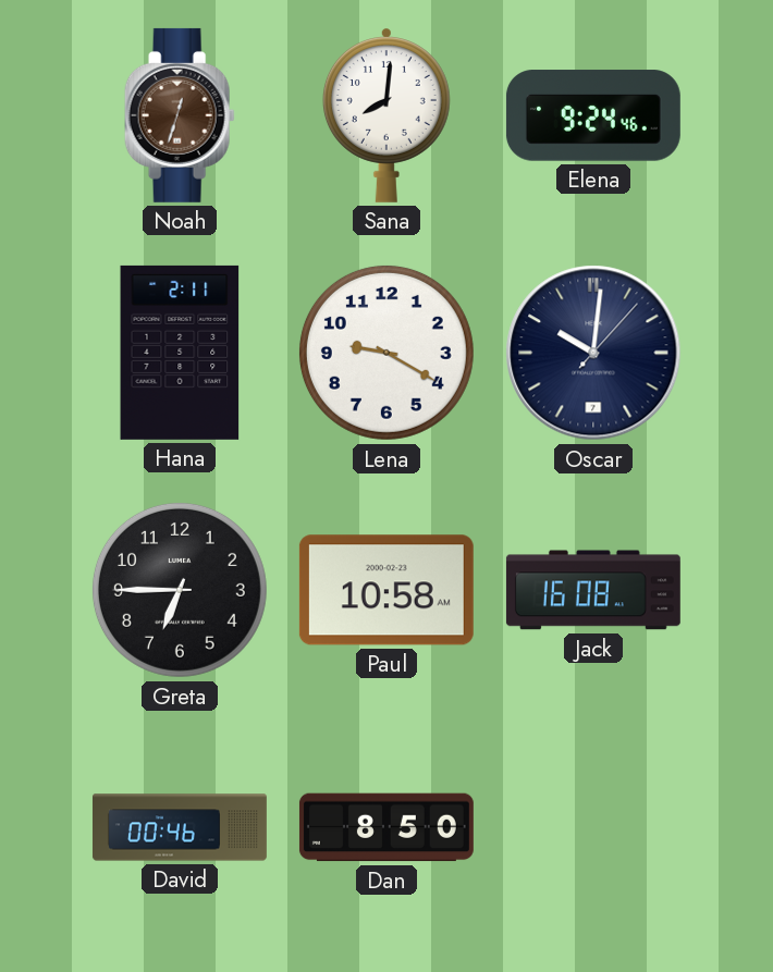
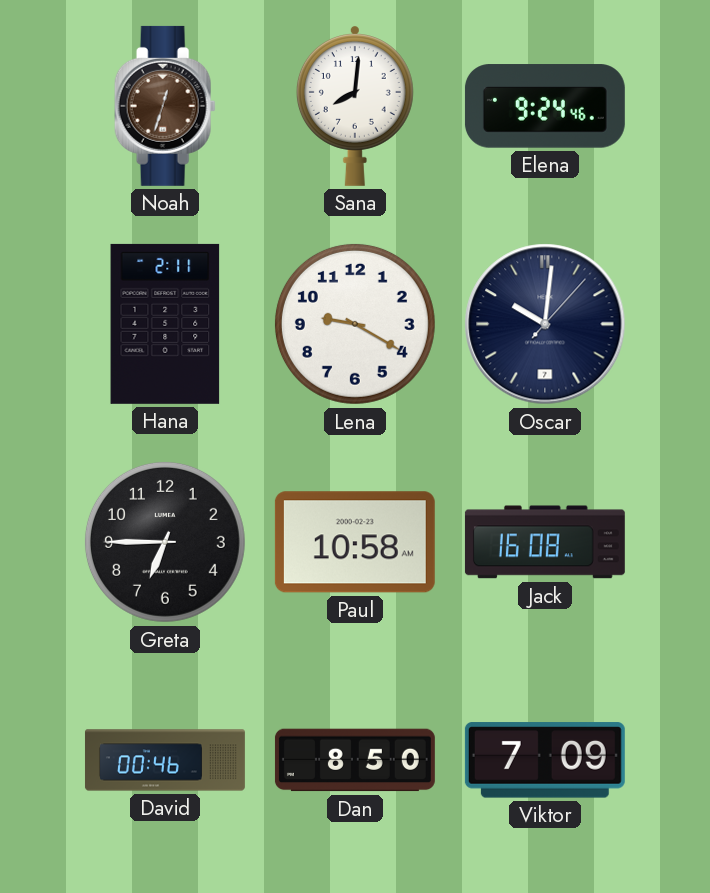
Viktor: none -> 7:09
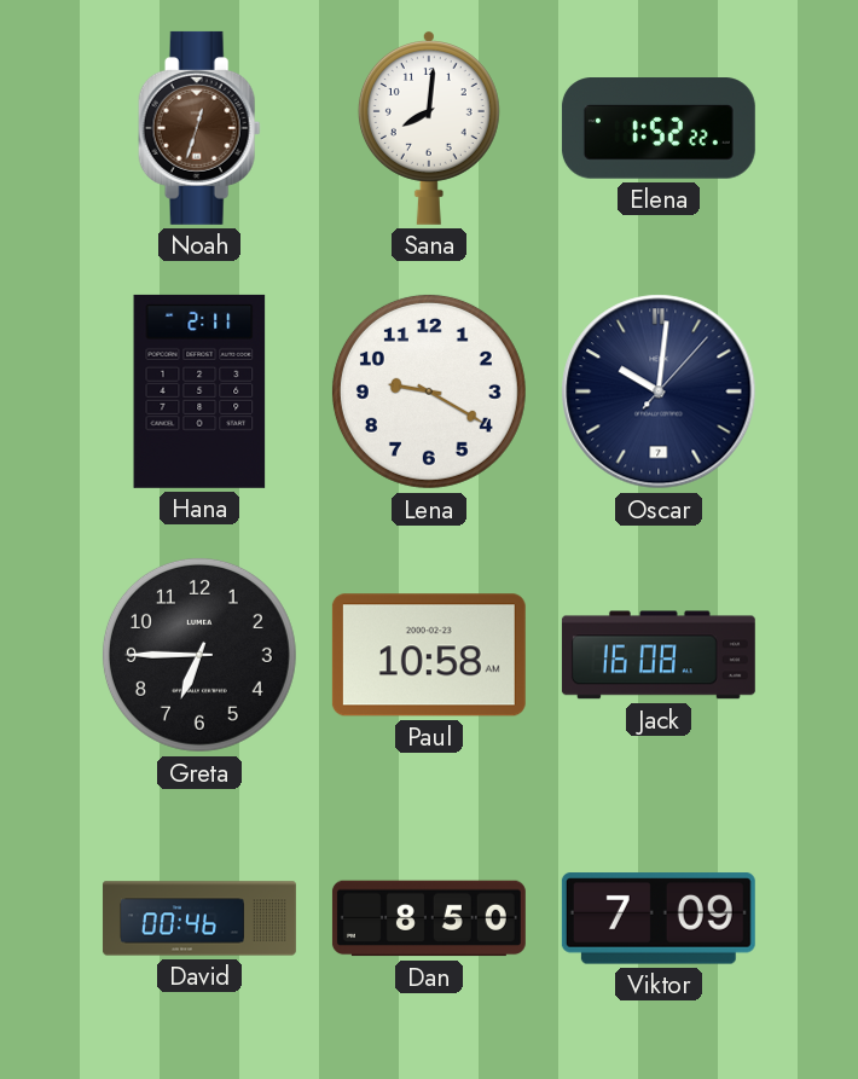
Elena: 9:24 -> 1:52
